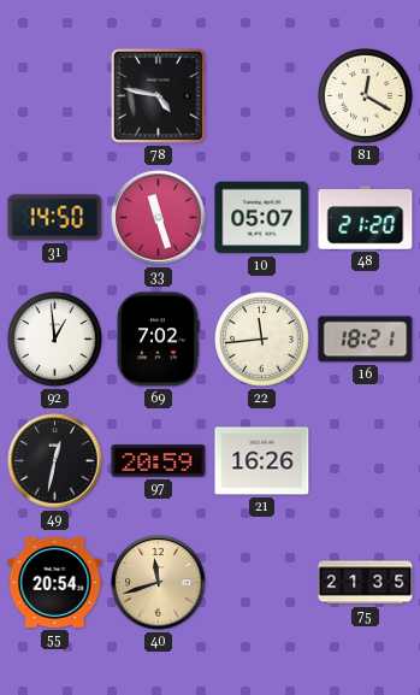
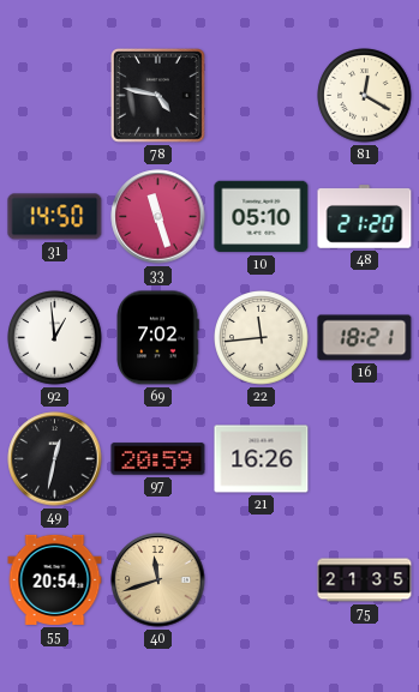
10: 05:07 -> 05:10
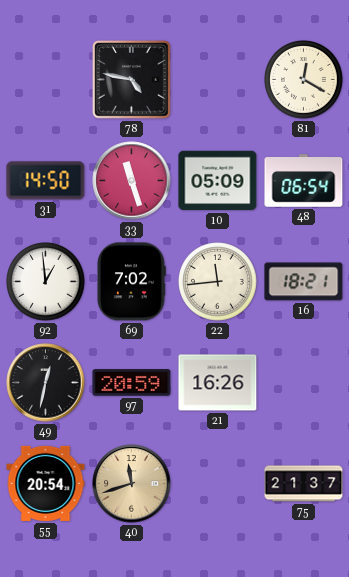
10: 05:10 -> 05:09
48: 21:20 -> 06:54
75: 21:35 -> 21:37
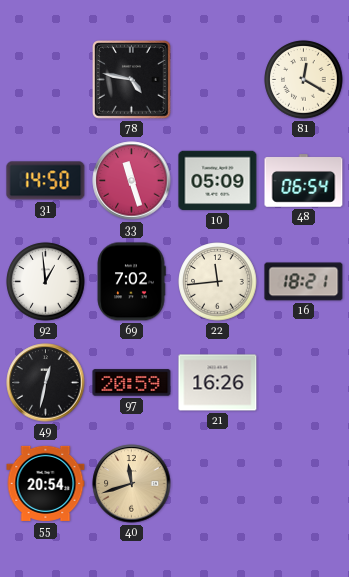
75: 21:37 -> none
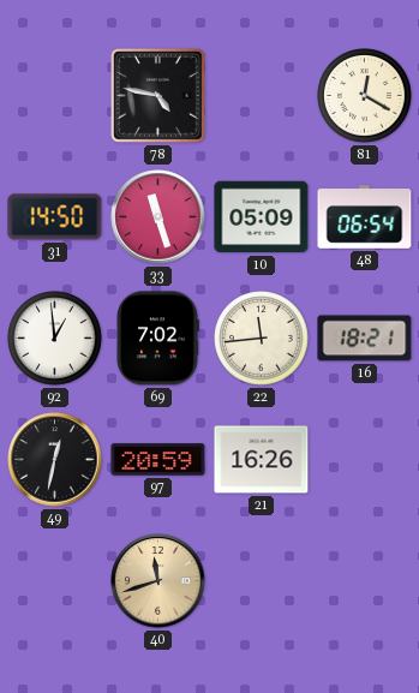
55: 20:54 -> none
